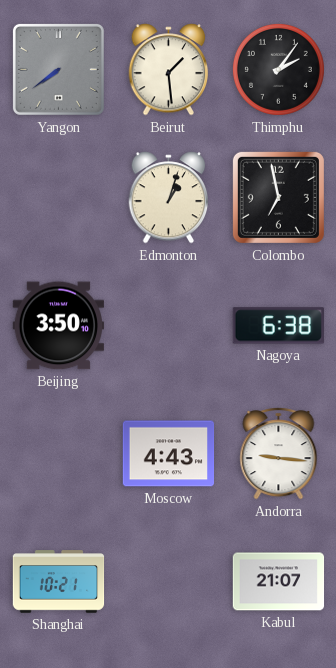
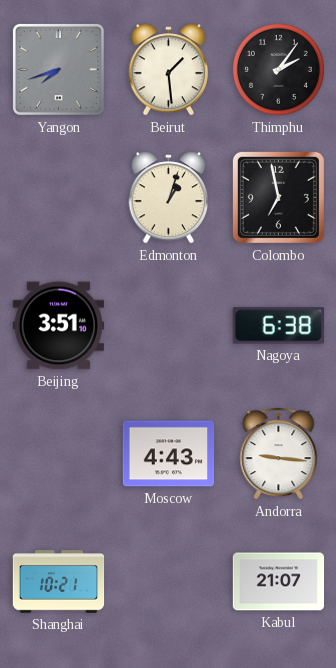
Yangon: 7:39 -> 7:42
Beijing: 3:50 -> 3:51
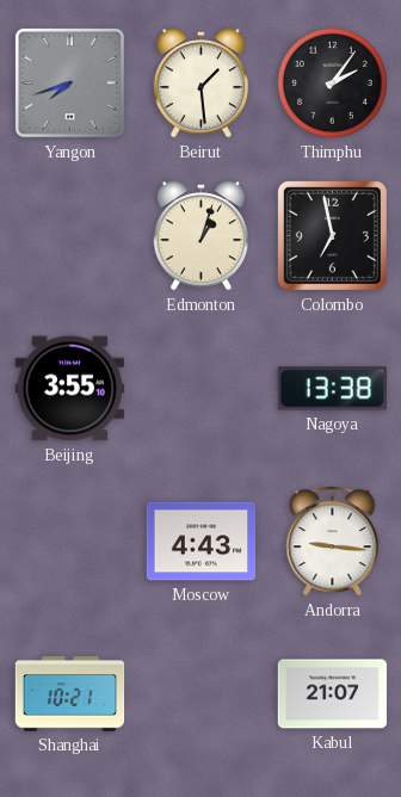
Beijing: 3:51 -> 3:55
Nagoya: 6:38 -> 13:38
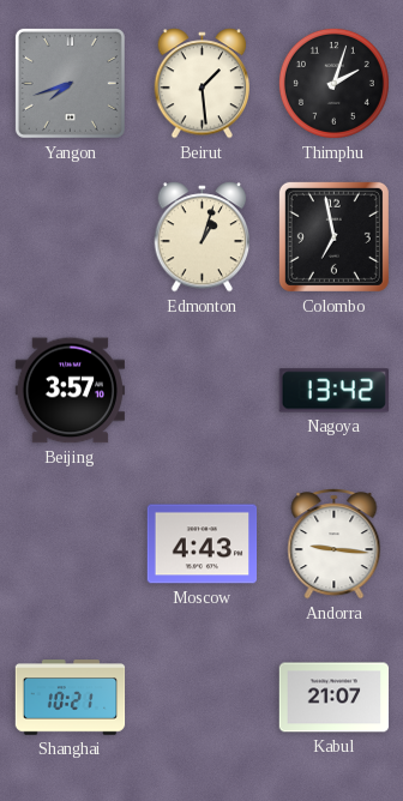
Thimphu: 2:06 -> 2:03
Beijing: 3:55 -> 3:57
Nagoya: 13:38 -> 13:42
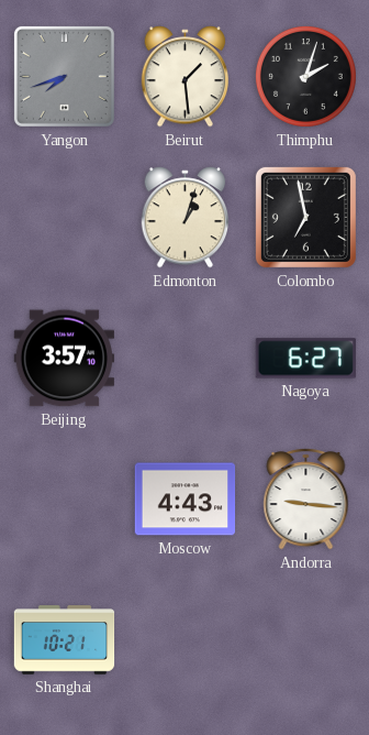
Nagoya: 13:42 -> 6:27
Kabul: 21:07 -> none
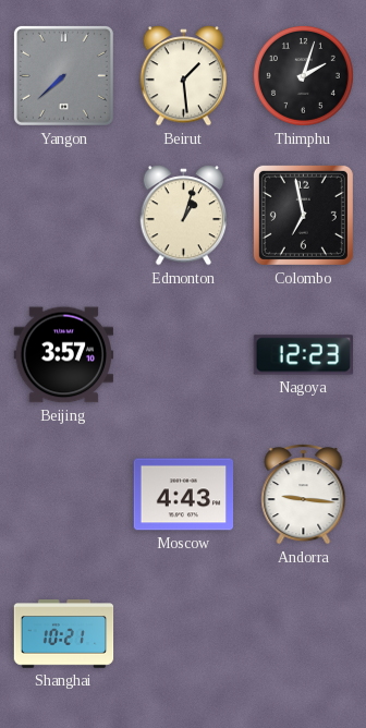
Yangon: 7:42 -> 7:38
Nagoya: 6:27 -> 12:23
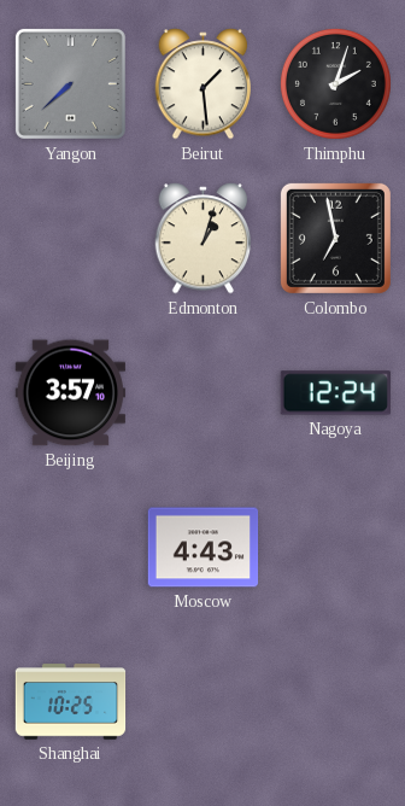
Nagoya: 12:23 -> 12:24
Andorra: 9:16 -> none
Shanghai: 10:21 -> 10:25
